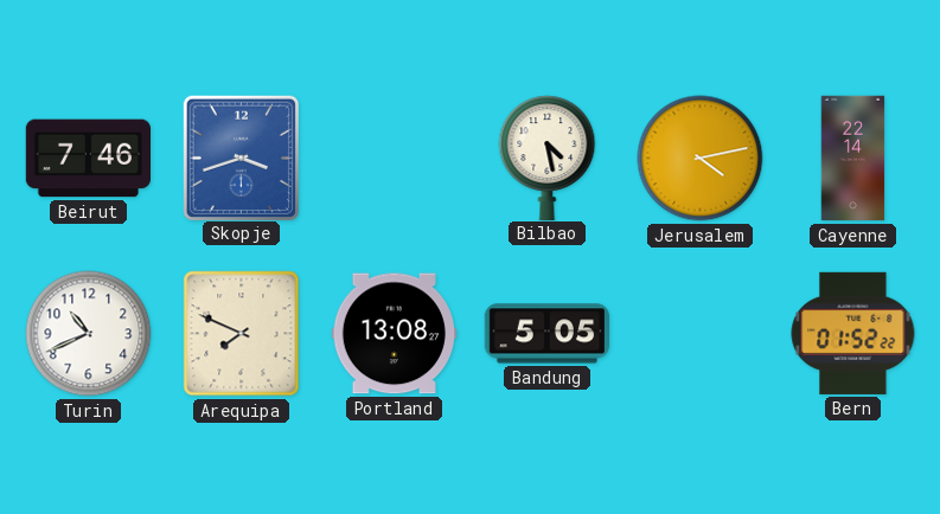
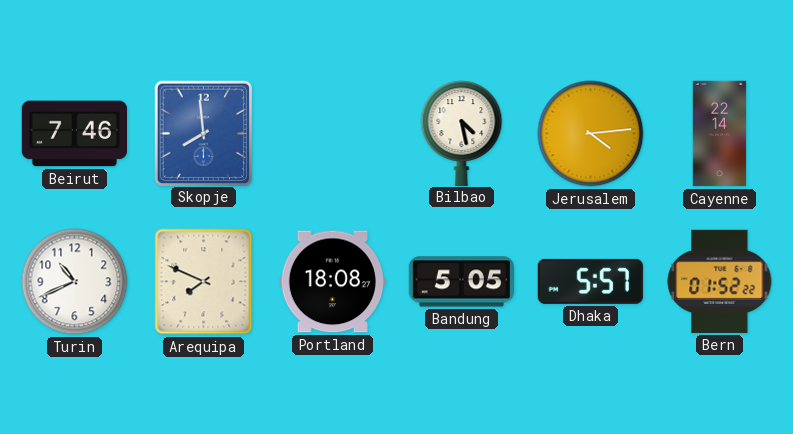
Skopje: 3:42 -> 7:59
Jerusalem: 4:13 -> 4:14
Portland: 13:08 -> 18:08
Dhaka: none -> 5:57
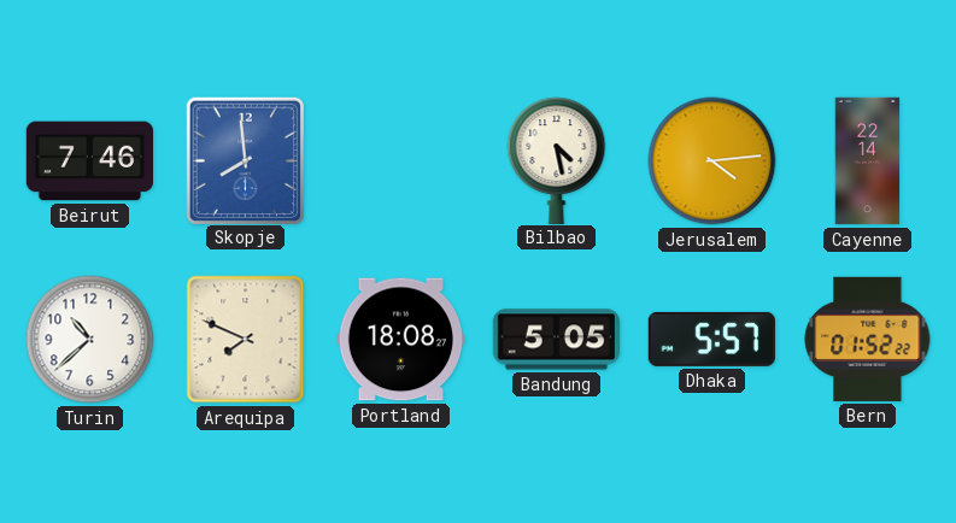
Turin: 10:41 -> 10:38
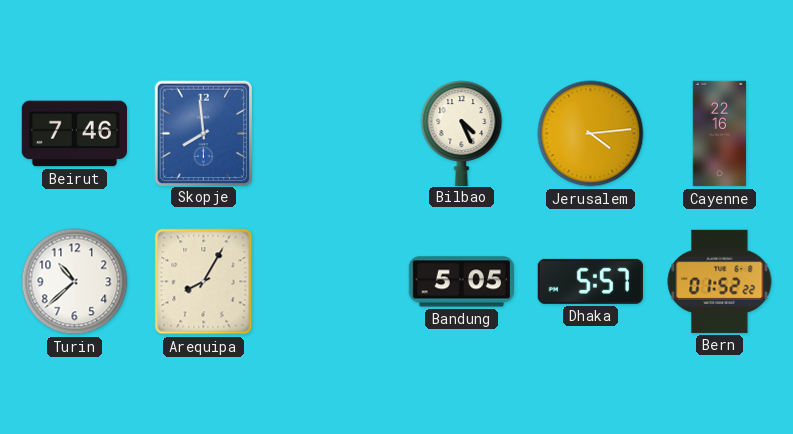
Bilbao: 4:28 -> 4:26
Cayenne: 22:14 -> 22:16
Arequipa: 7:49 -> 8:05
Portland: 18:08 -> none
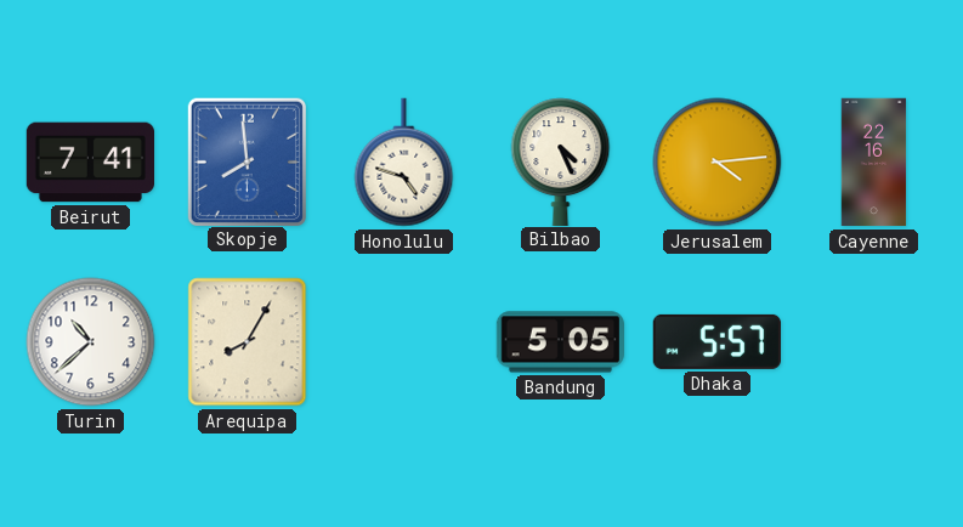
Beirut: 7:46 -> 7:41
Honolulu: none -> 4:48
Bern: 01:52 -> none
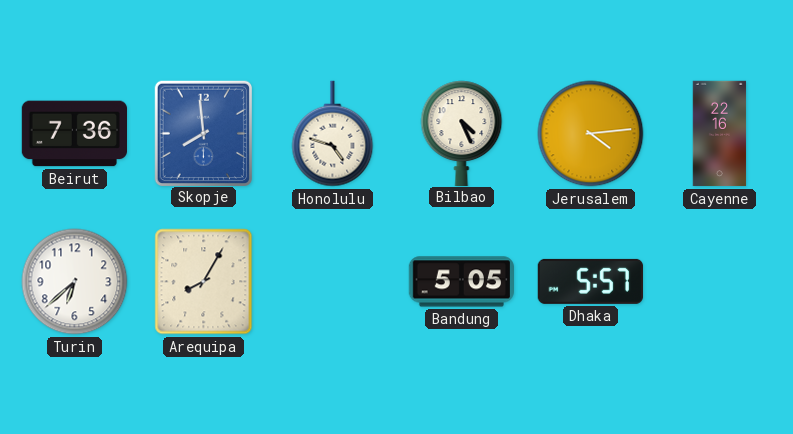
Beirut: 7:41 -> 7:36
Turin: 10:38 -> 6:38
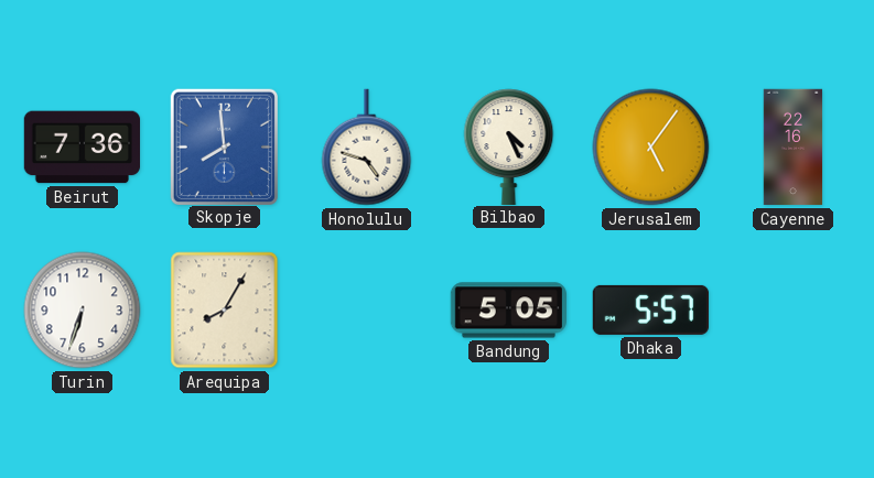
Jerusalem: 4:14 -> 5:06
Turin: 6:38 -> 6:33
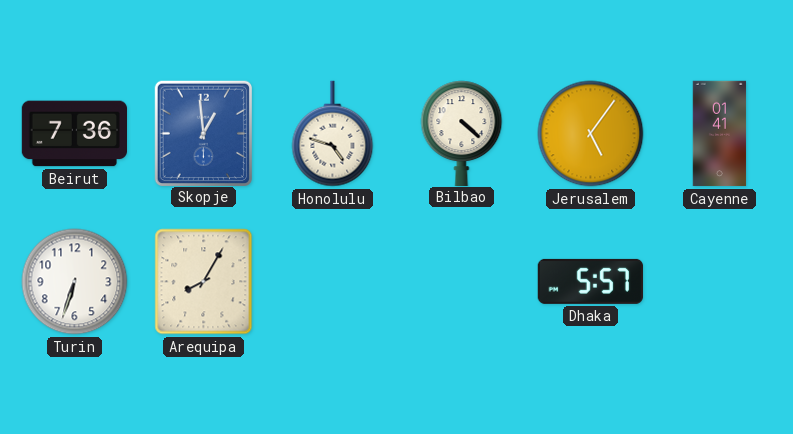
Skopje: 7:59 -> 12:59
Bilbao: 4:26 -> 4:22
Cayenne: 22:16 -> 01:41
Bandung: 5:05 -> none
